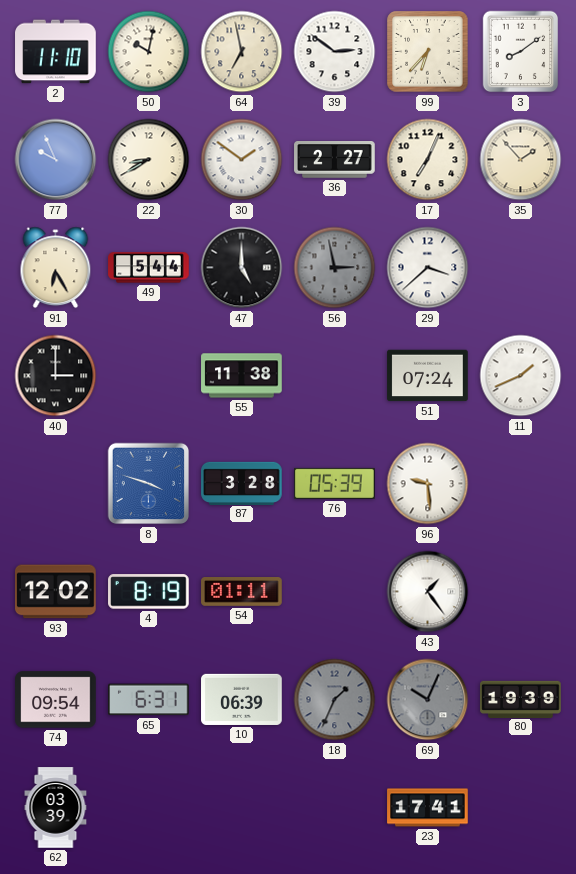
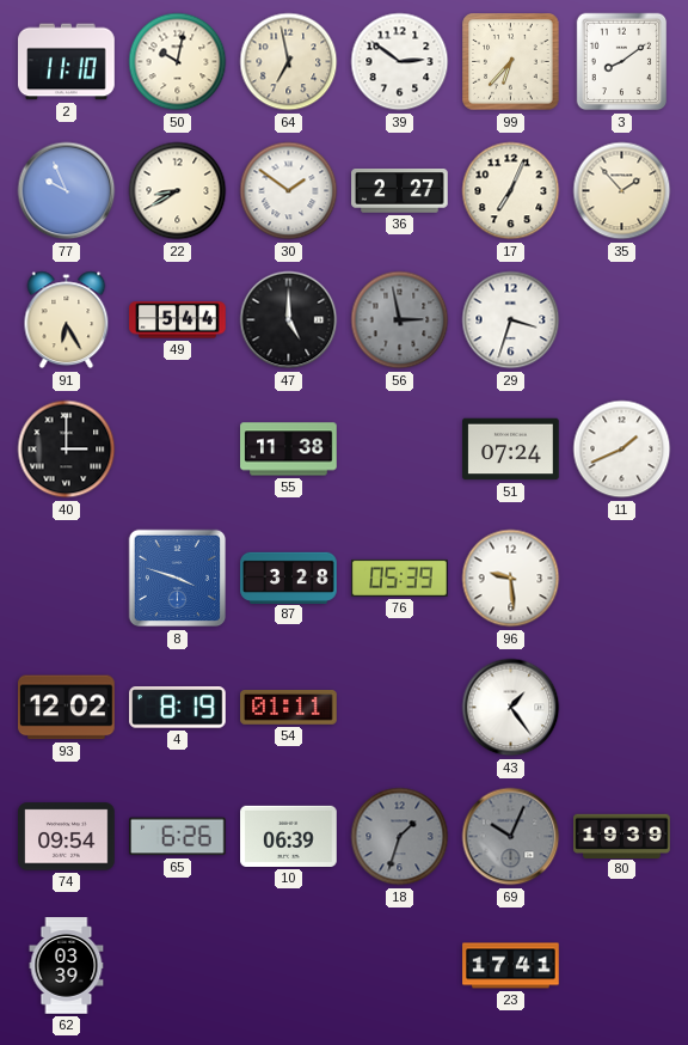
29: 3:38 -> 3:33
65: 6:31 -> 6:26
18: 1:34 -> 1:33
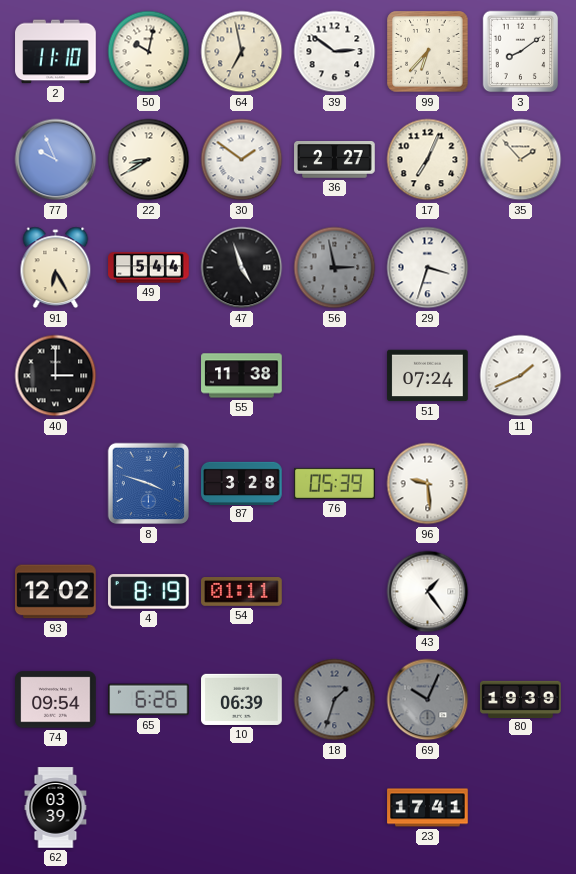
47: 5:00 -> 4:57
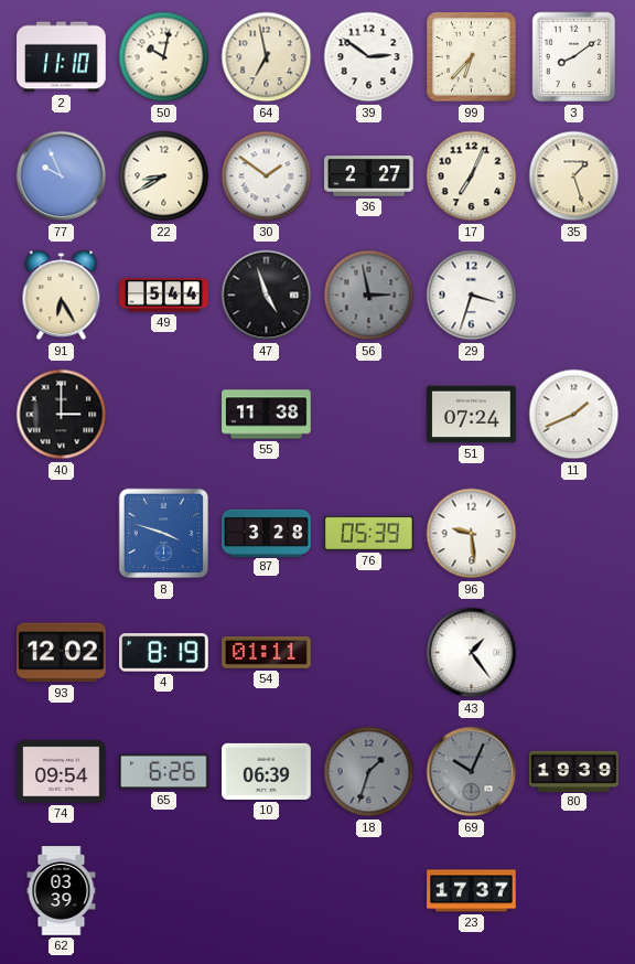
35: 1:53 -> 1:27
23: 17:41 -> 17:37
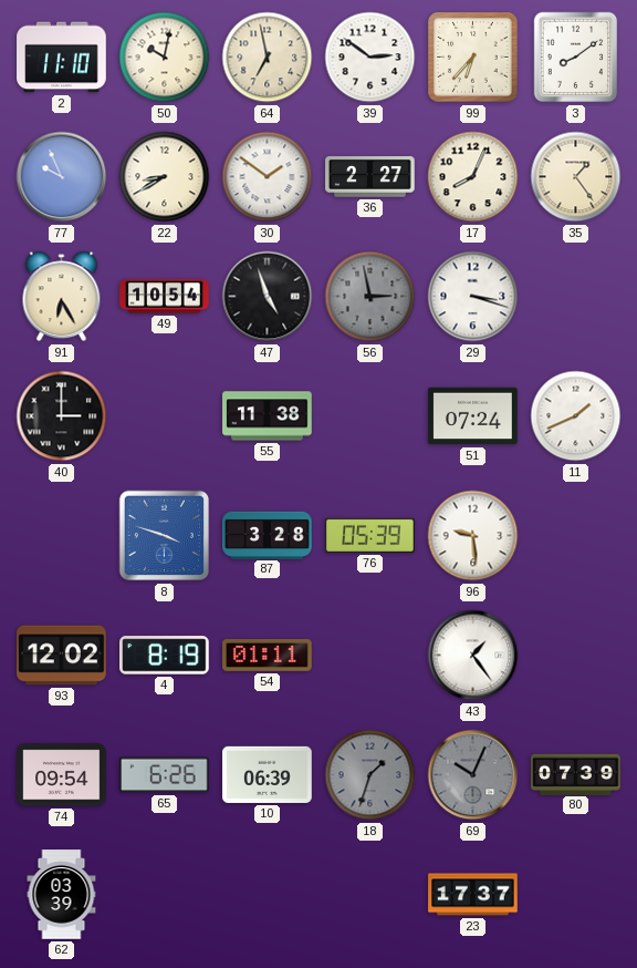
17: 7:04 -> 8:04
35: 1:27 -> 1:24
49: 5:44 -> 10:54
29: 3:33 -> 3:18
80: 19:39 -> 07:39
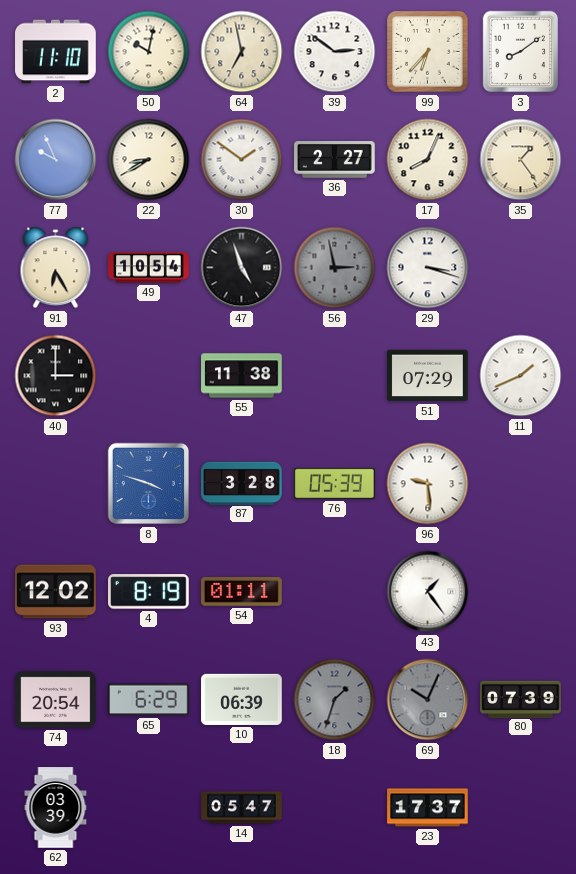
51: 07:24 -> 07:29
74: 09:54 -> 20:54
65: 6:26 -> 6:29
14: none -> 05:47
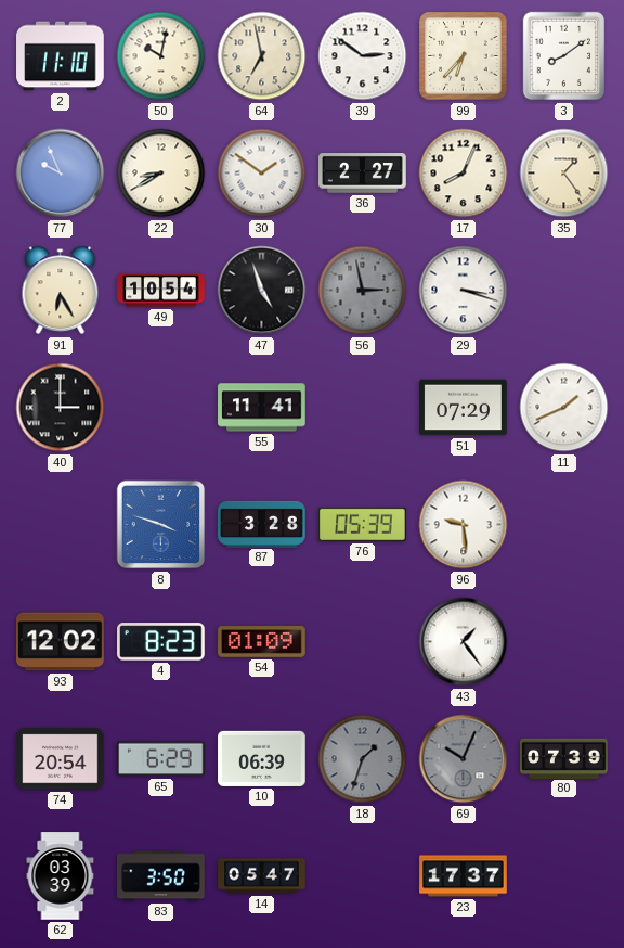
55: 11:38 -> 11:41
4: 8:19 -> 8:23
54: 01:11 -> 01:09
83: none -> 3:50
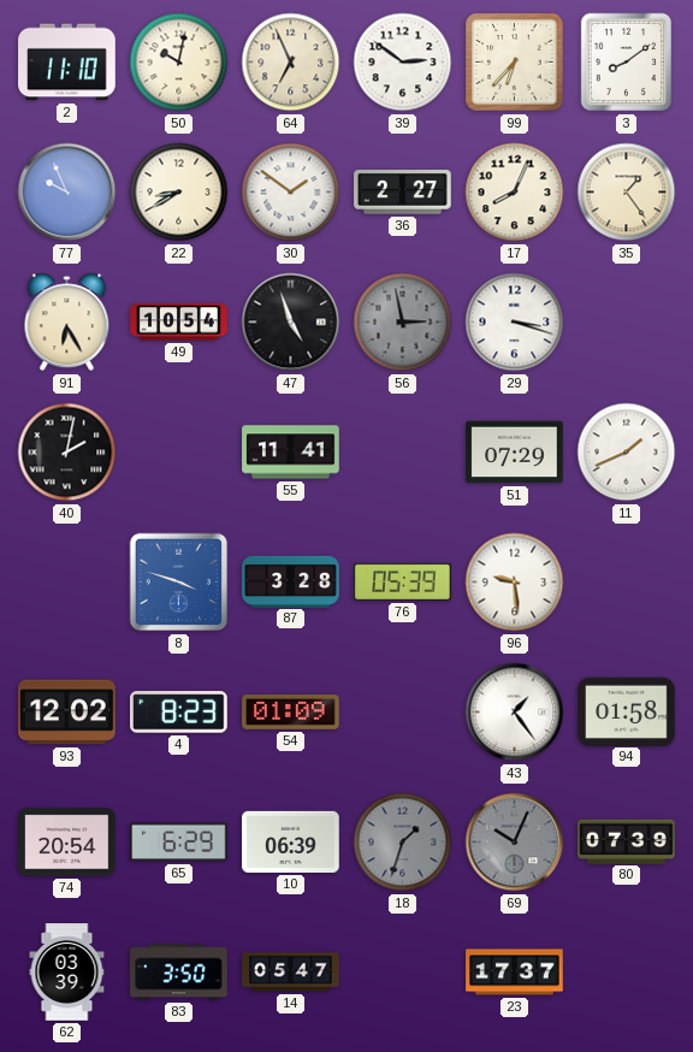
64: 6:58 -> 6:56
40: 3:00 -> 2:02
94: none -> 01:58
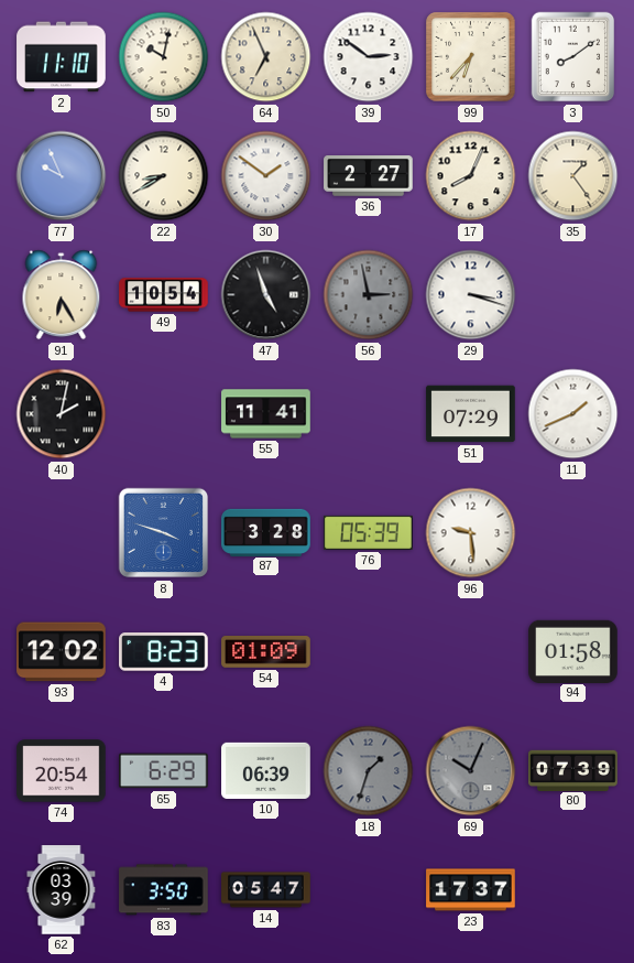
43: 1:24 -> none
